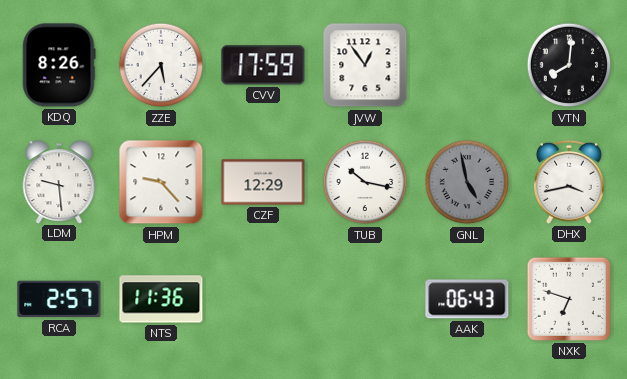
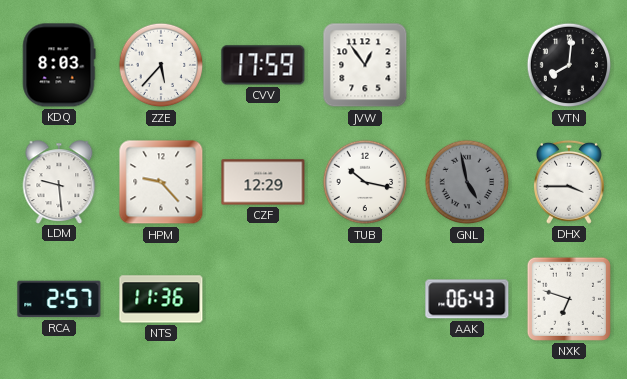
KDQ: 8:26 -> 8:03
DHX: 3:43 -> 3:45
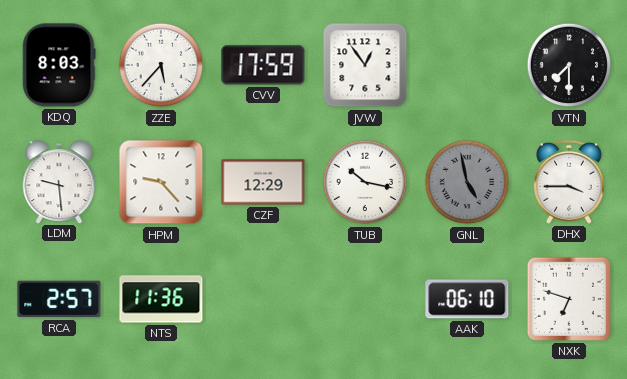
VTN: 8:01 -> 7:30
AAK: 06:43 -> 06:10
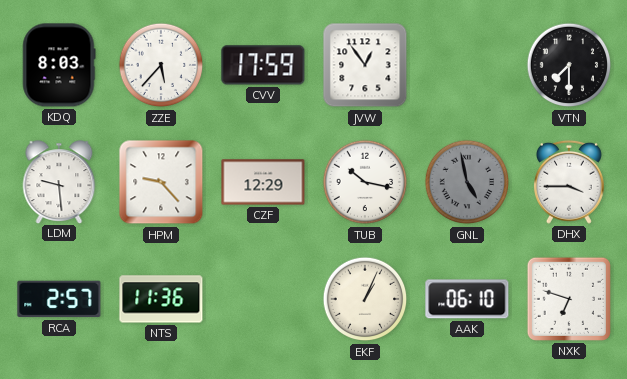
EKF: none -> 1:04
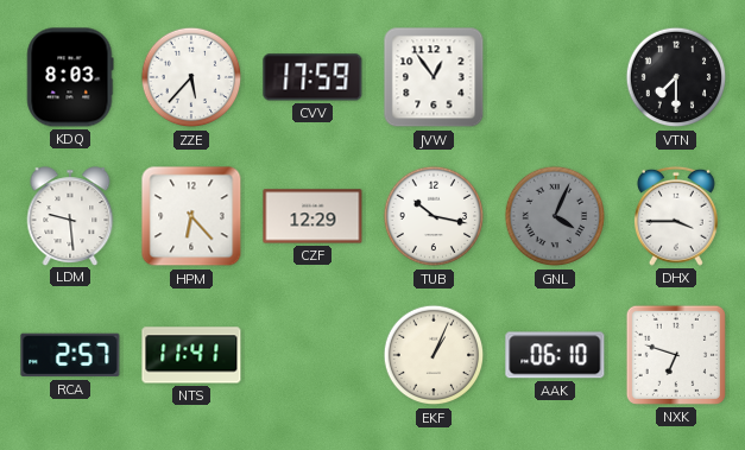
HPM: 9:23 -> 6:23
GNL: 4:58 -> 4:04
NTS: 11:36 -> 11:41
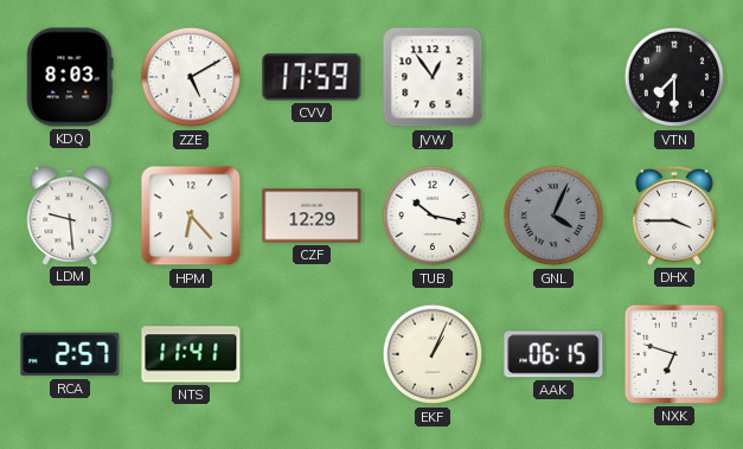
ZZE: 5:37 -> 5:10
AAK: 06:10 -> 06:15
